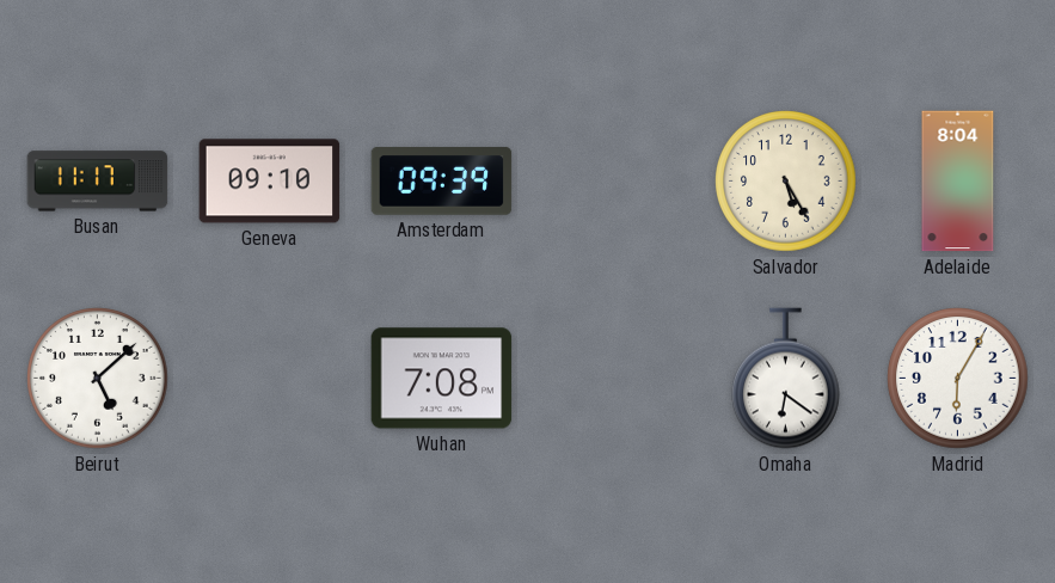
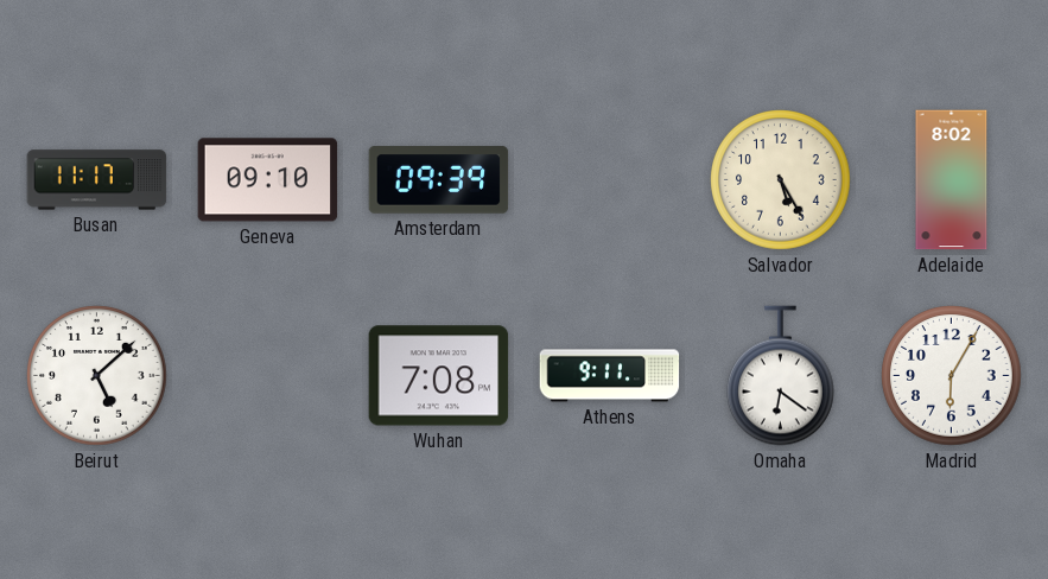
Adelaide: 8:04 -> 8:02
Athens: none -> 9:11
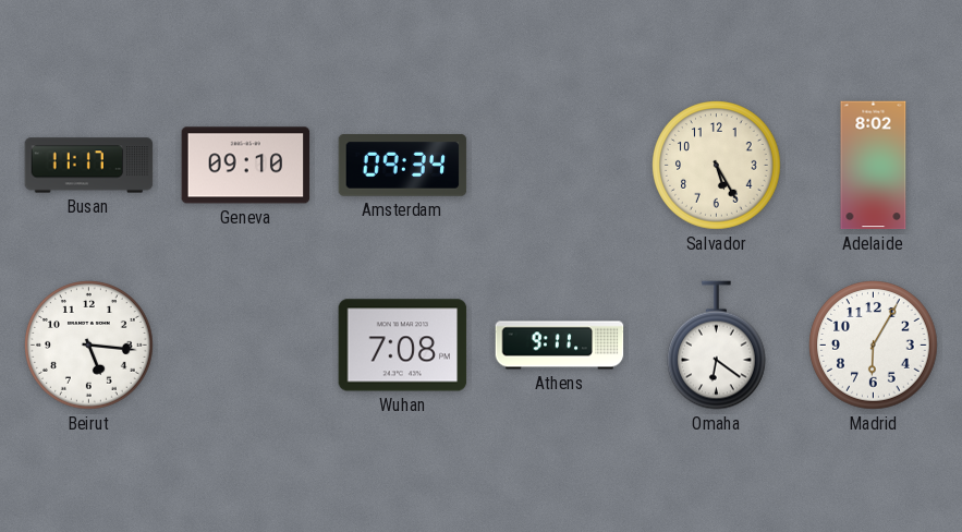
Amsterdam: 09:39 -> 09:34
Beirut: 5:08 -> 5:16
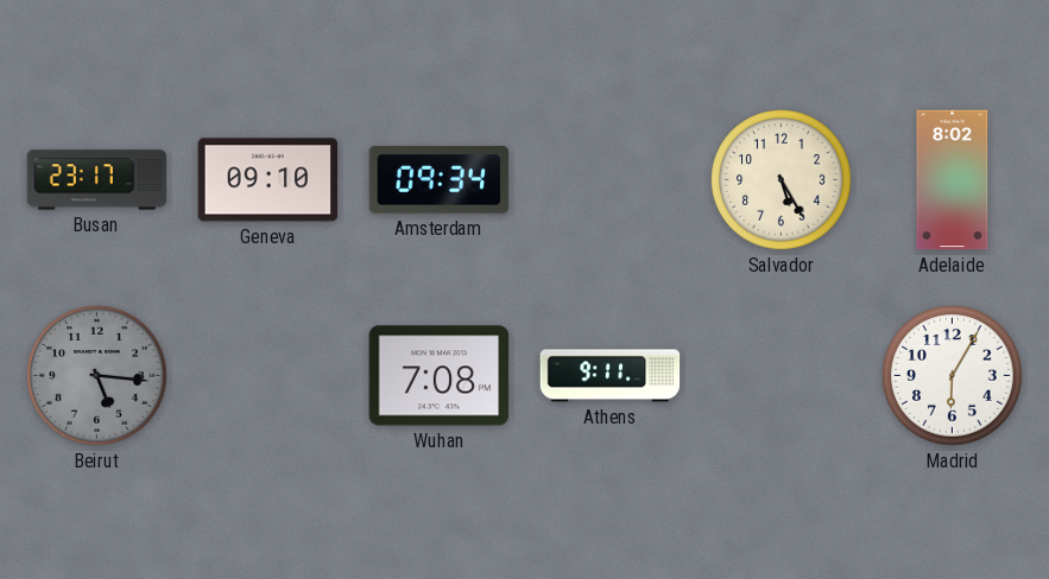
Busan: 11:17 -> 23:17
Beirut dial: white -> grey
Omaha: 6:21 -> none
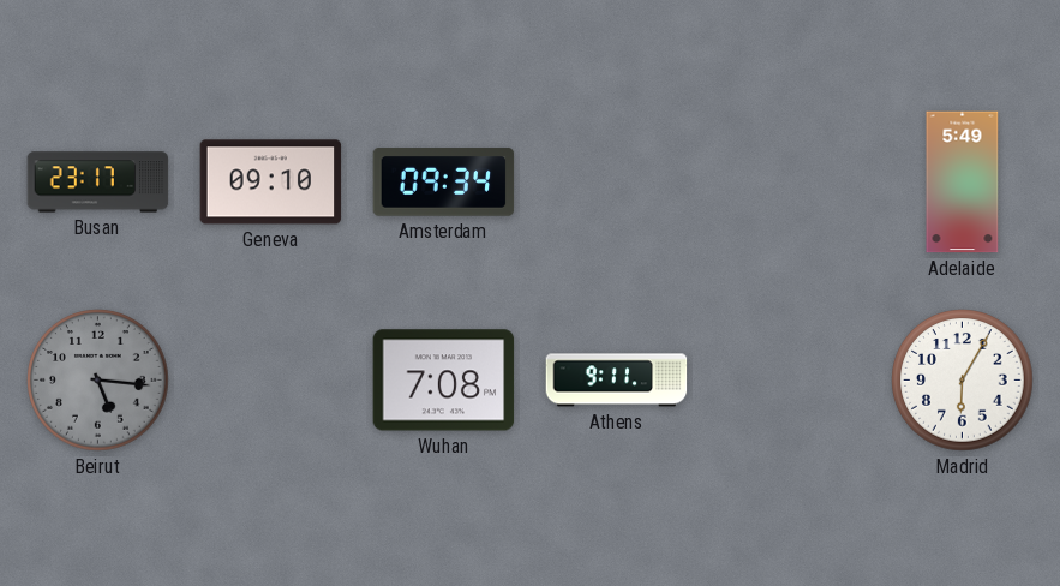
Salvador: 5:25 -> none
Adelaide: 8:02 -> 5:49
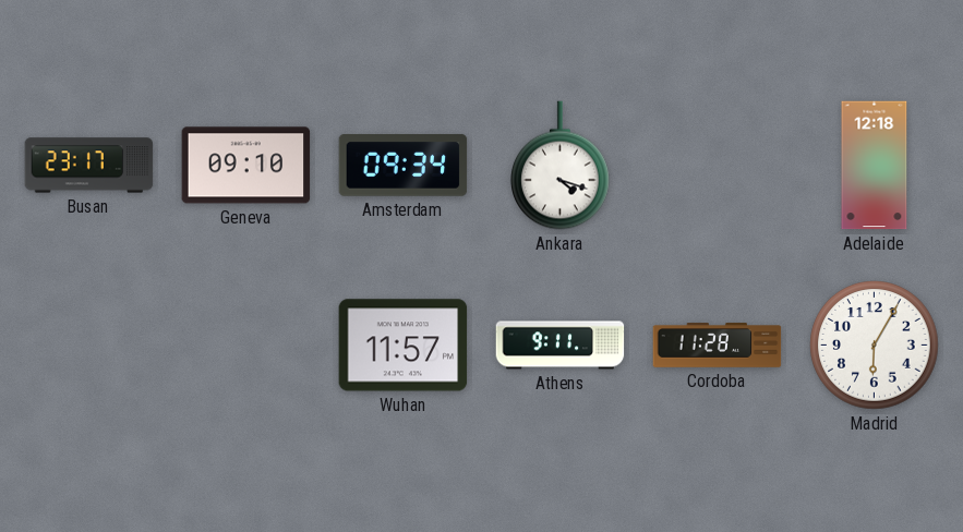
Ankara: none -> 4:18
Adelaide: 5:49 -> 12:18
Beirut: 5:16 -> none
Wuhan: 7:08 -> 11:57
Cordoba: none -> 11:28
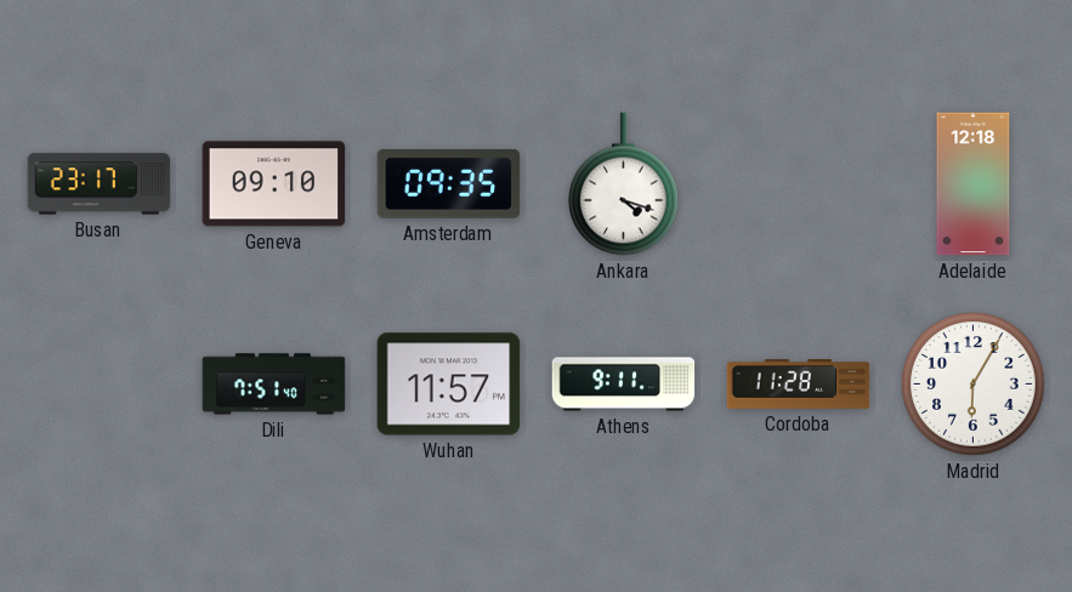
Amsterdam: 09:34 -> 09:35
Dili: none -> 7:51
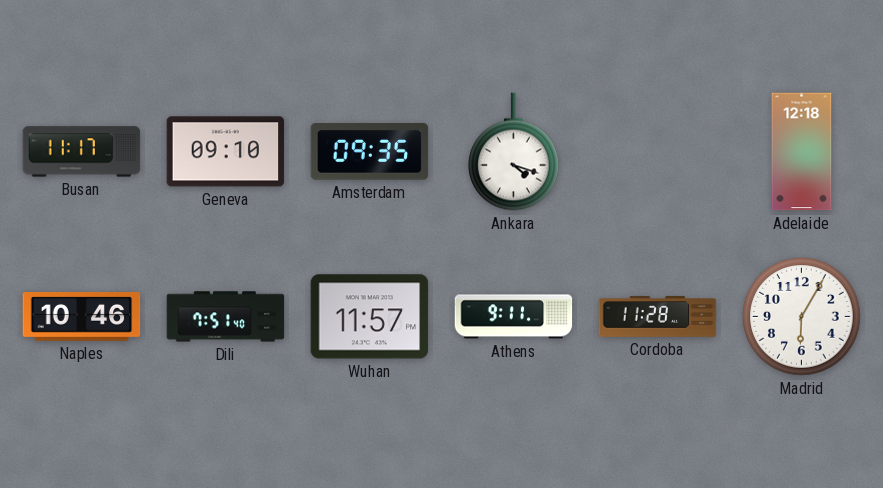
Busan: 23:17 -> 11:17
Naples: none -> 10:46
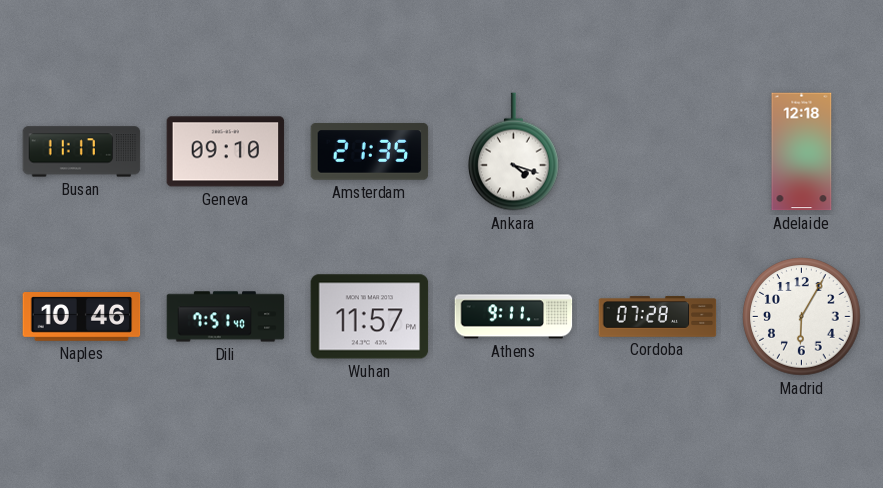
Amsterdam: 09:35 -> 21:35
Cordoba: 11:28 -> 07:28
